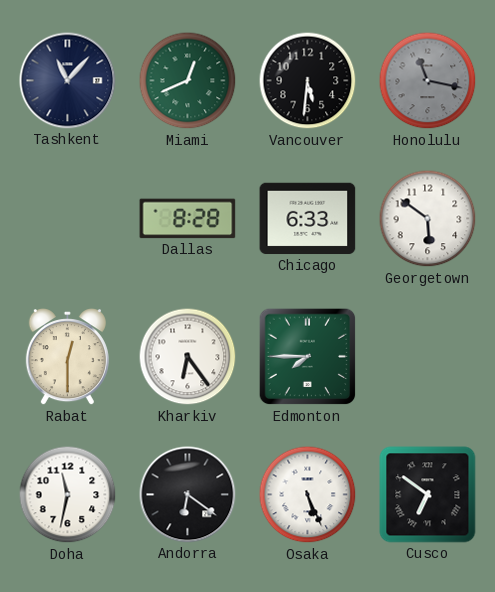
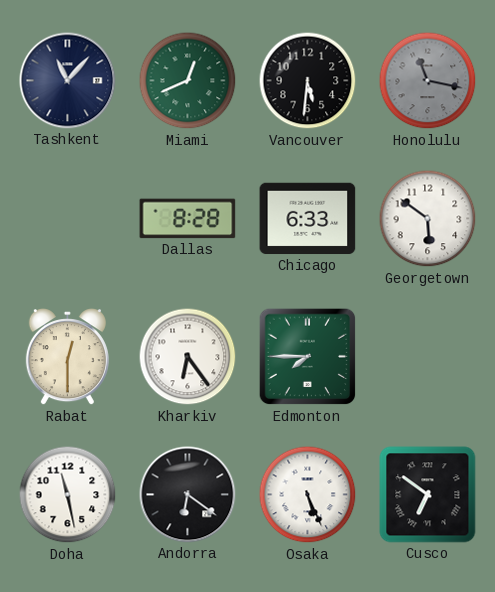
Doha: 11:32 -> 11:28
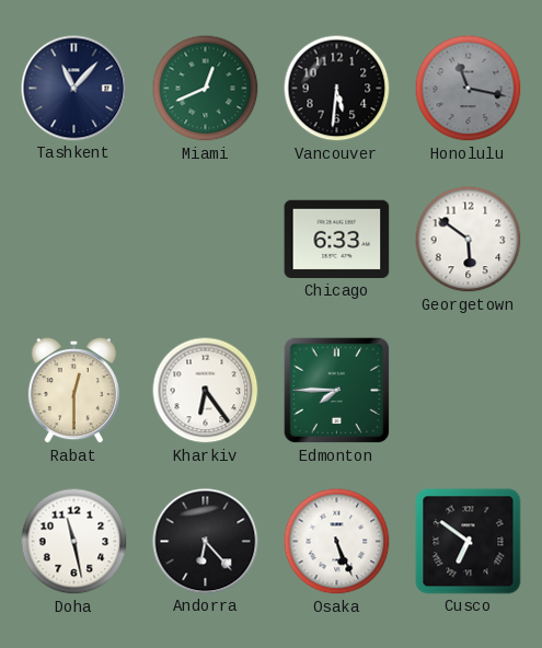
Dallas: 8:28 -> none
Andorra: 6:21 -> 6:23
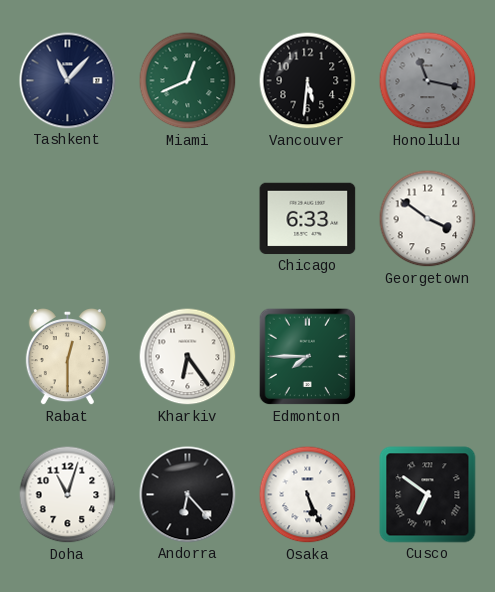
Georgetown: 5:51 -> 3:51
Doha: 11:28 -> 11:03
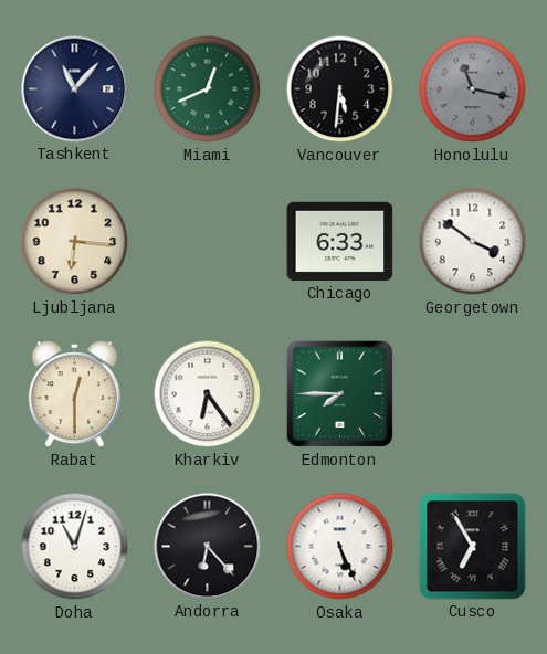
Ljubljana: none -> 6:16
Cusco: 6:51 -> 6:55
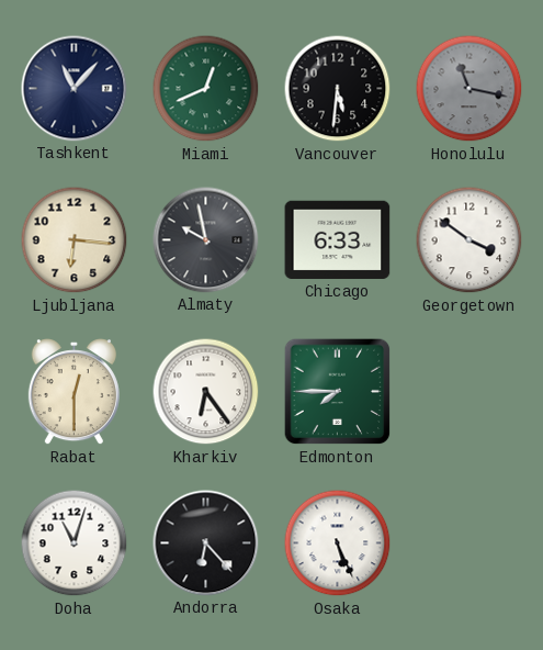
Almaty: none -> 9:58
Cusco: 6:55 -> none
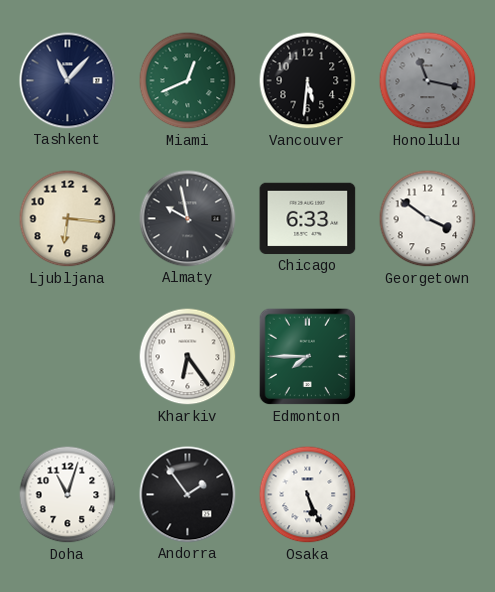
Rabat: 12:30 -> none
Andorra: 6:23 -> 1:54
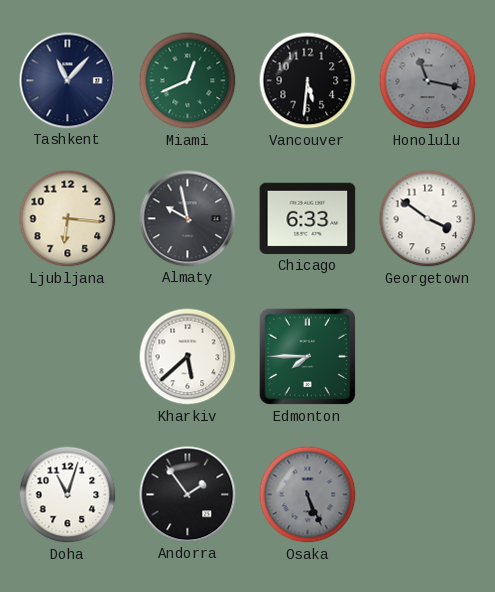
Kharkiv: 6:24 -> 5:38
Osaka dial: white -> grey
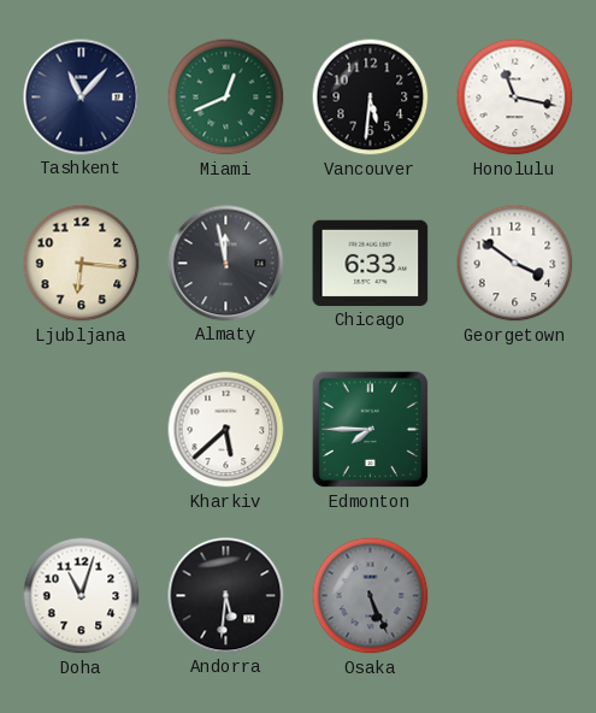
Honolulu dial: grey -> white
Almaty: 9:58 -> 11:58
Andorra: 1:54 -> 5:31
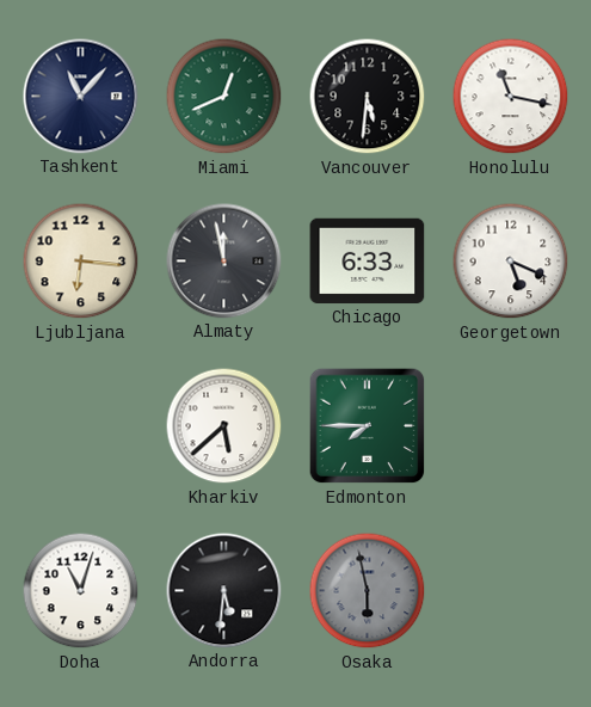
Georgetown: 3:51 -> 5:19
Osaka: 5:26 -> 5:58
